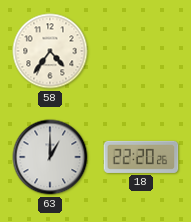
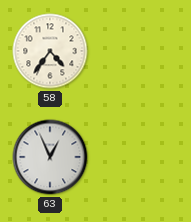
63: 1:00 -> 12:56
18: 22:20 -> none
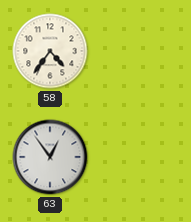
63: 12:56 -> 12:54
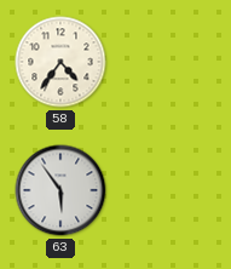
63: 12:54 -> 5:54
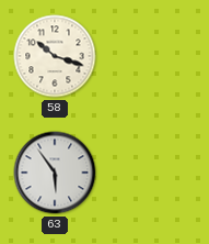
58: 4:36 -> 10:18
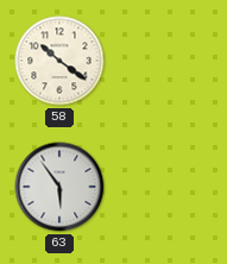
58: 10:18 -> 10:21
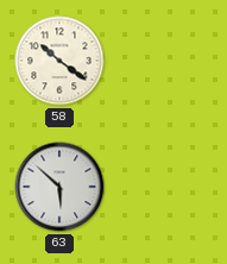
63: 5:54 -> 5:52
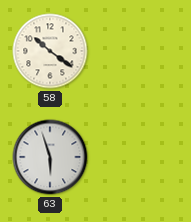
63: 5:52 -> 5:57
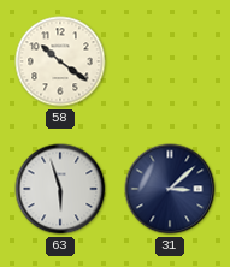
31: none -> 3:08
